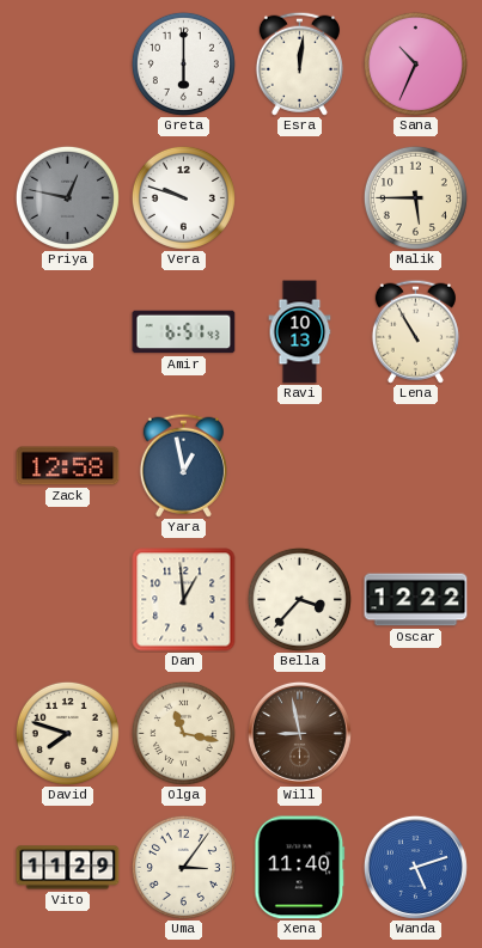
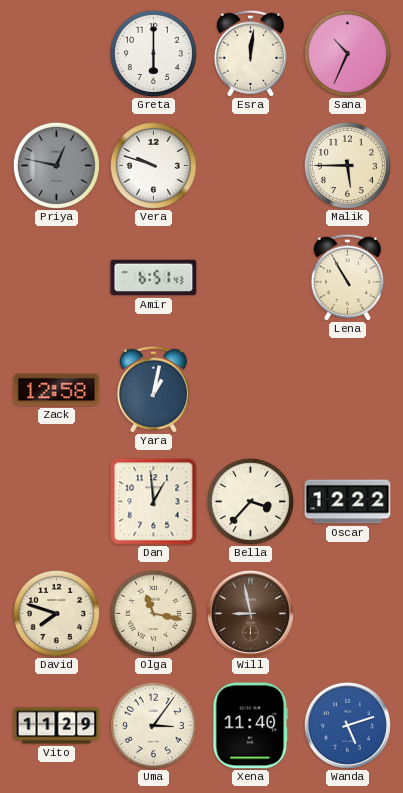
Ravi: 10:13 -> none
Yara: 12:58 -> 1:02
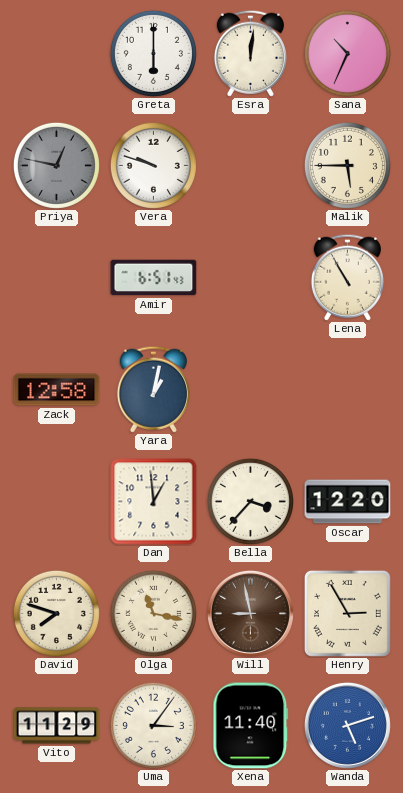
Oscar: 12:22 -> 12:20
Henry: none -> 2:55
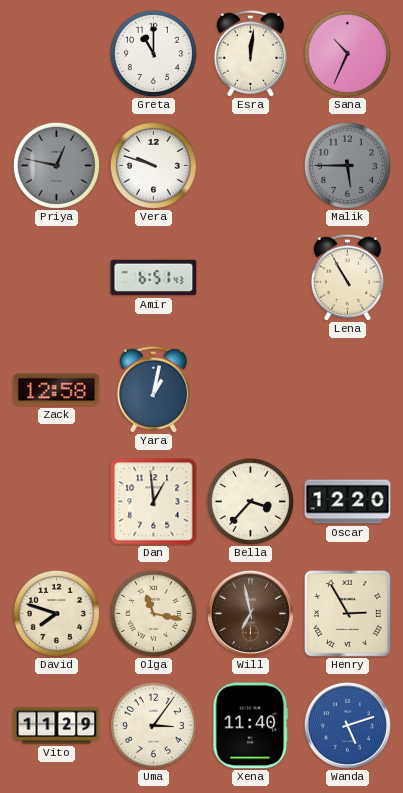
Greta: 6:00 -> 11:00
Malik dial: cream -> grey
Will: 8:58 -> 6:58
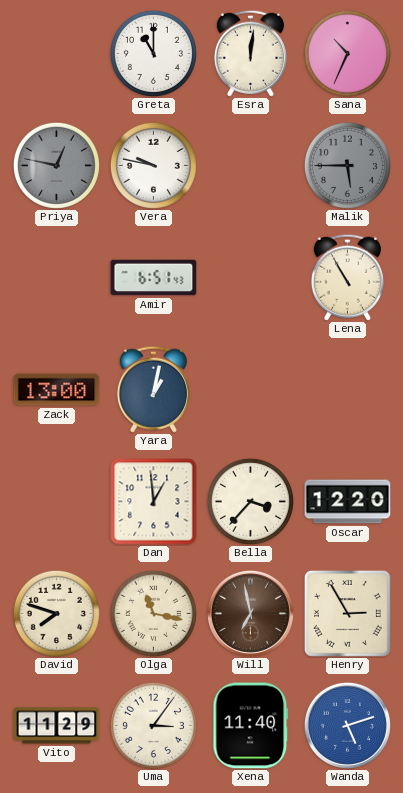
Vera: 9:48 -> 9:47
Zack: 12:58 -> 13:00
